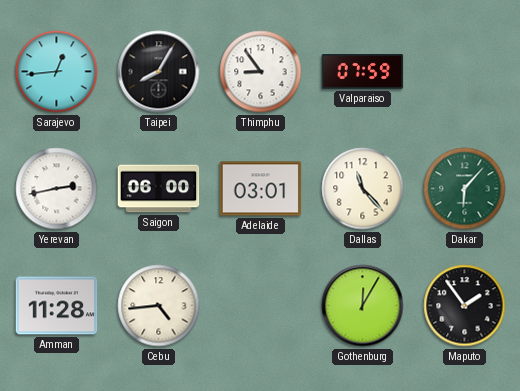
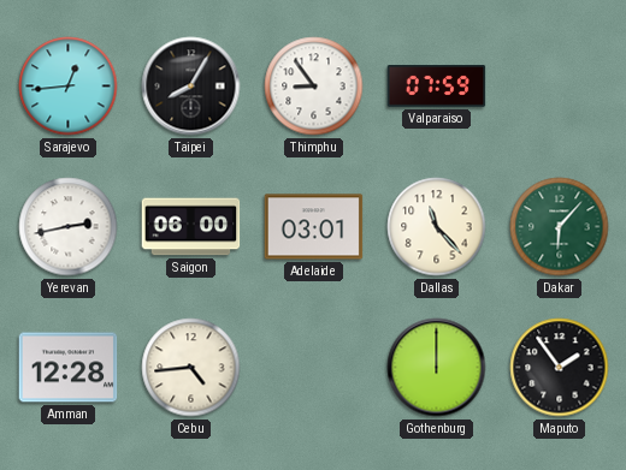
Amman: 11:28 -> 12:28
Gothenburg: 12:05 -> 12:00
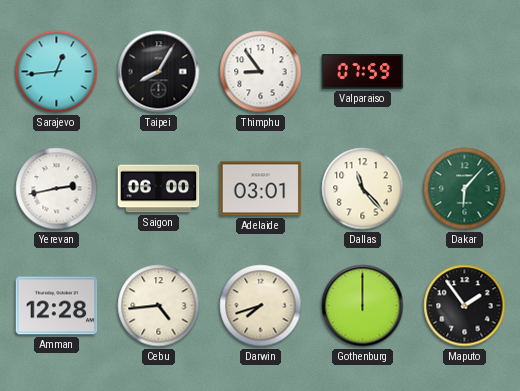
Darwin: none -> 7:42
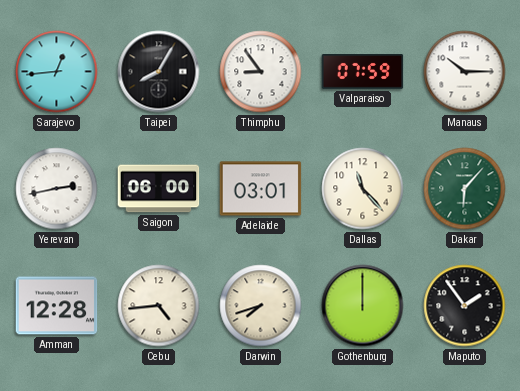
Manaus: none -> 10:15
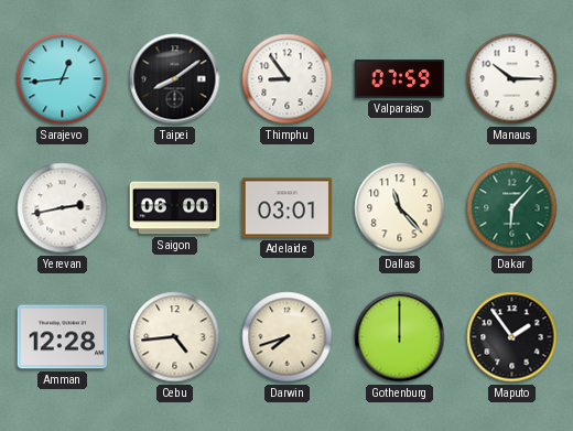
Taipei: 8:05 -> 8:09
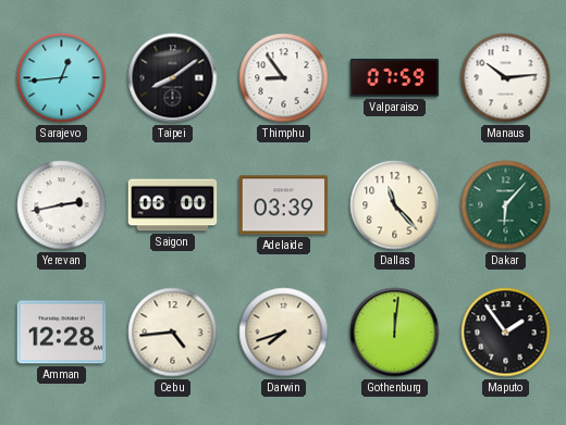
Manaus: 10:15 -> 10:14
Adelaide: 03:01 -> 03:39
Gothenburg: 12:00 -> 12:01
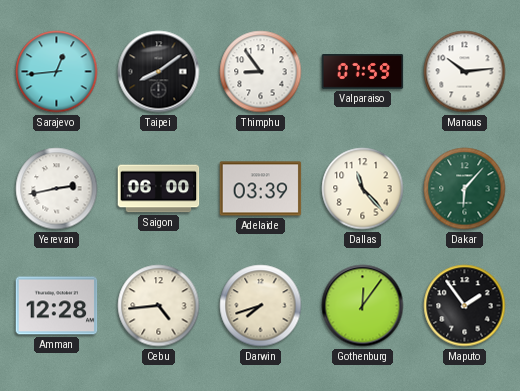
Gothenburg: 12:01 -> 12:06
